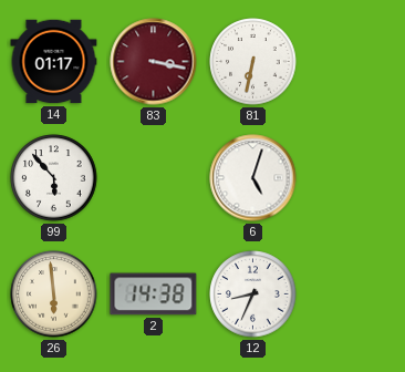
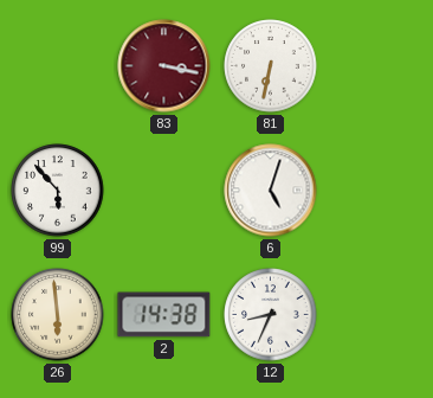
14: 01:17 -> none
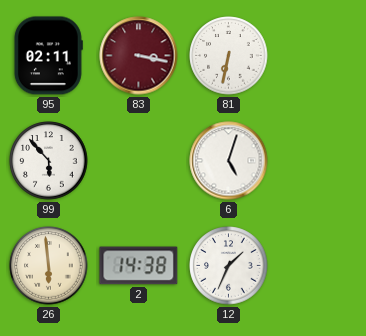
95: none -> 02:11
12: 8:34 -> 1:34
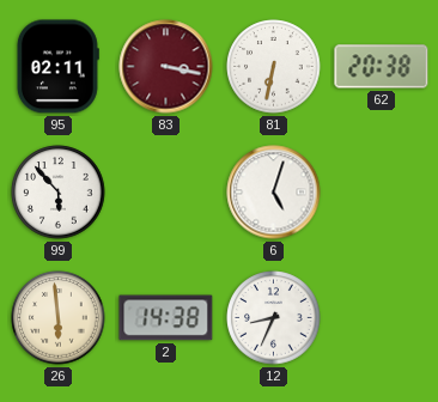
62: none -> 20:38
12: 1:34 -> 8:34
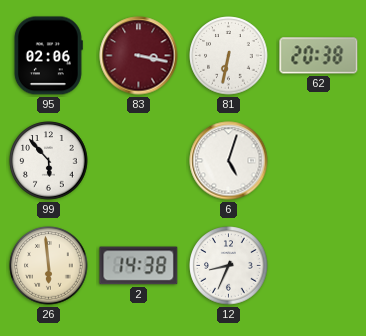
95: 02:11 -> 02:06
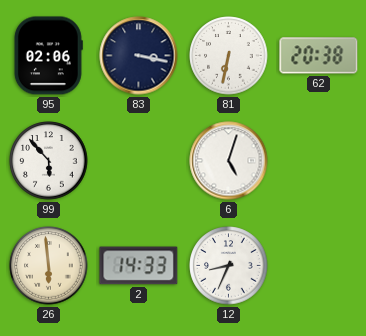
83 dial: burgundy -> navy
2: 14:38 -> 14:33
